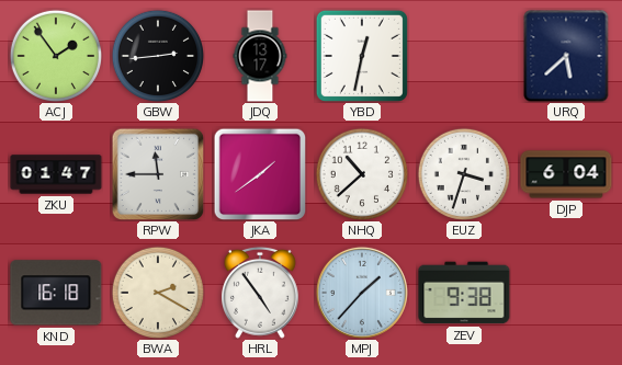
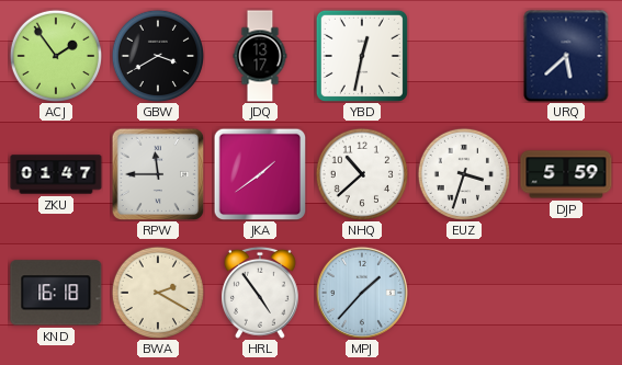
GBW: 2:44 -> 3:40
DJP: 6:04 -> 5:59
ZEV: 9:38 -> none
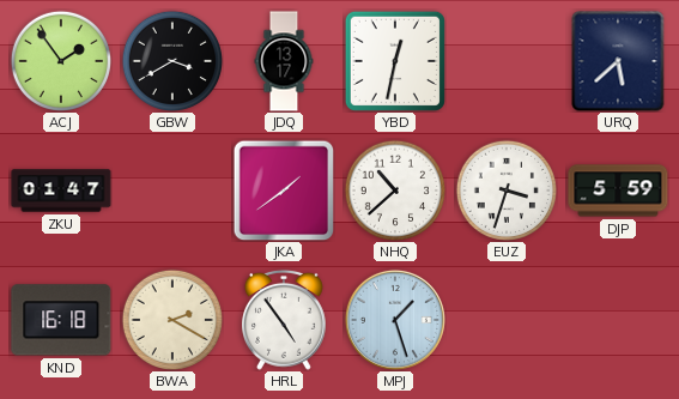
RPW: 11:45 -> none
MPJ: 1:37 -> 1:27
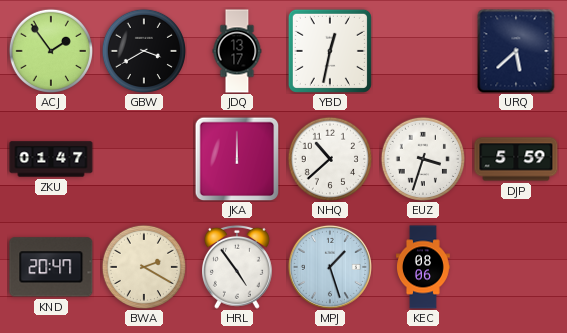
JKA: 1:39 -> 12:00
KND: 16:18 -> 20:47
KEC: none -> 08:06
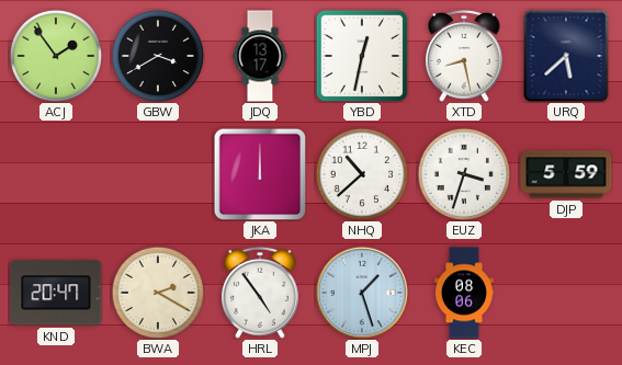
XTD: none -> 8:28
ZKU: 01:47 -> none
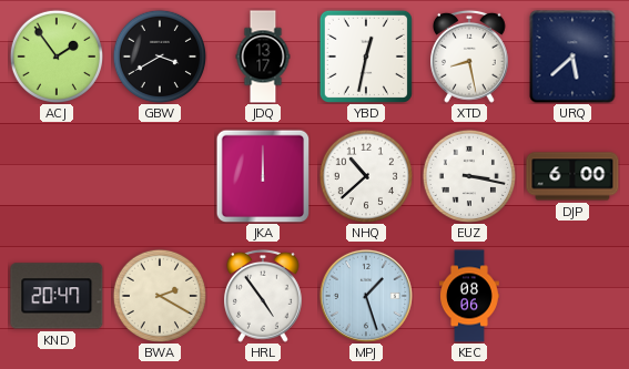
EUZ: 3:33 -> 3:17
DJP: 5:59 -> 6:00
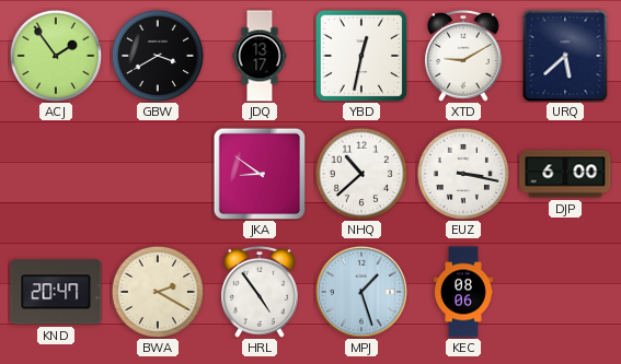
XTD: 8:28 -> 9:10
JKA: 12:00 -> 8:51
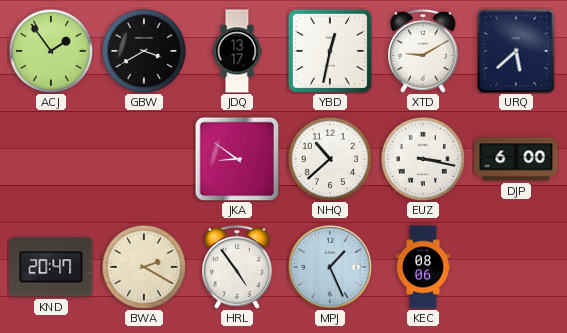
MPJ: 1:27 -> 1:26
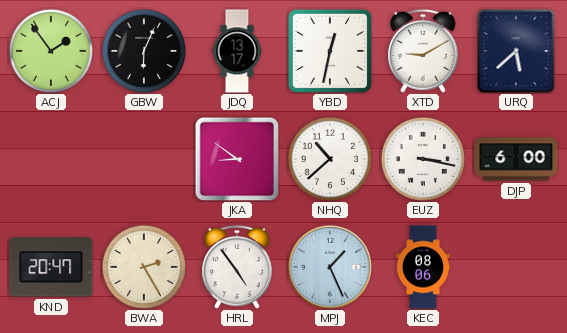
GBW: 3:40 -> 6:04
BWA: 2:20 -> 2:25
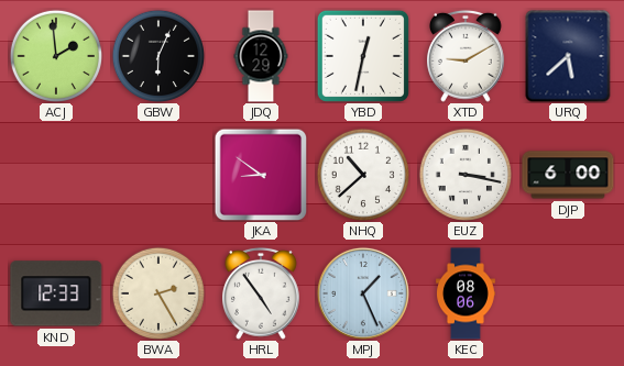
ACJ: 1:54 -> 1:59
JDQ: 13:17 -> 12:29
KND: 20:47 -> 12:33
